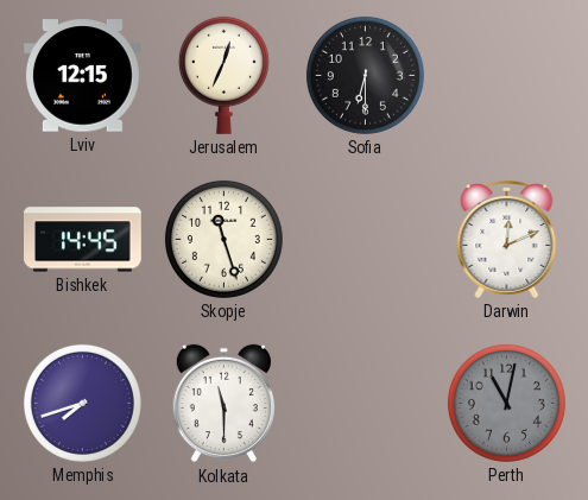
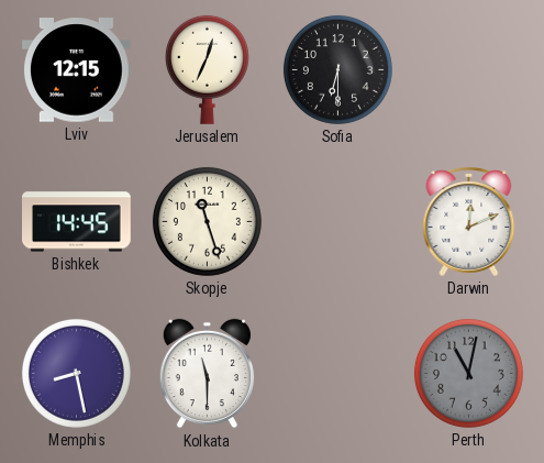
Memphis: 7:42 -> 8:28
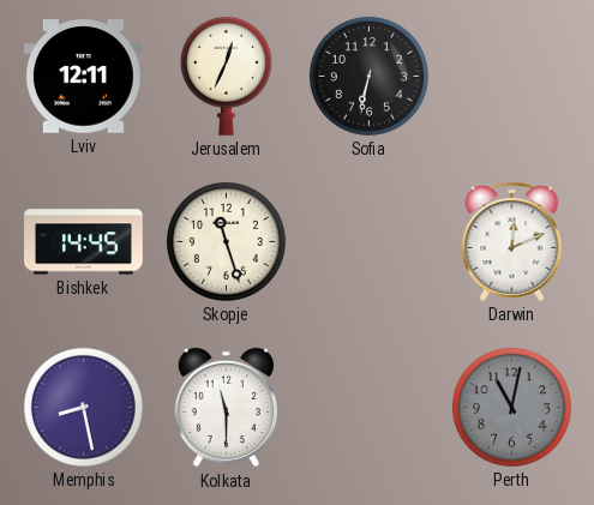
Lviv: 12:15 -> 12:11
Sofia: 6:30 -> 6:32
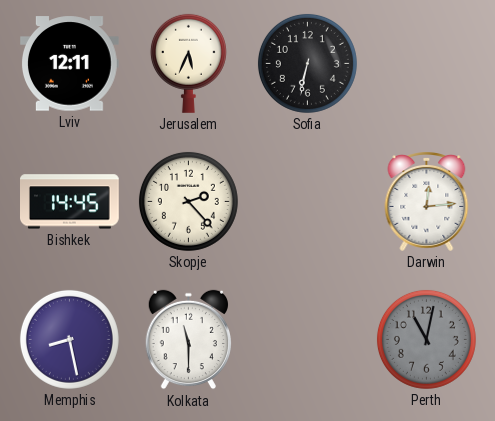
Jerusalem: 12:34 -> 5:34
Skopje: 11:27 -> 2:23
Darwin: 12:11 -> 12:14
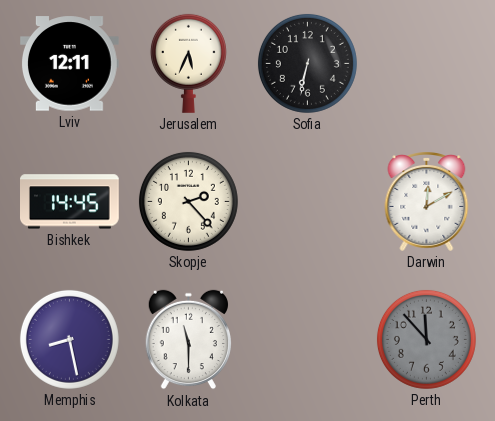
Darwin: 12:14 -> 12:10
Perth: 11:02 -> 11:53
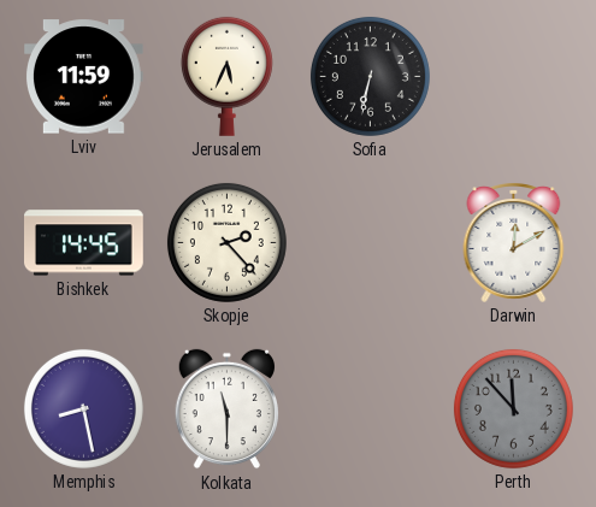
Lviv: 12:11 -> 11:59
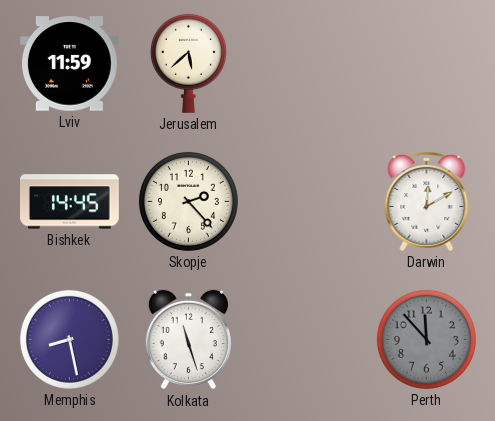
Jerusalem: 5:34 -> 5:38
Sofia: 6:32 -> none
Kolkata: 11:30 -> 11:27
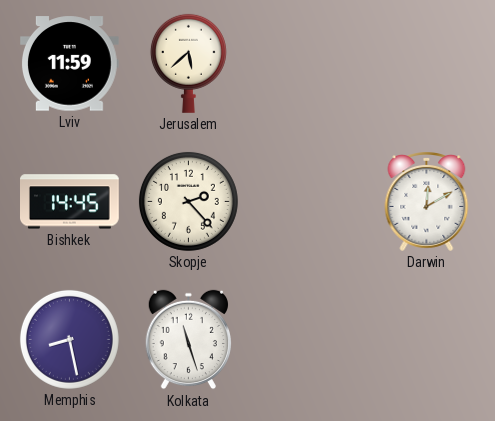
Perth: 11:53 -> none
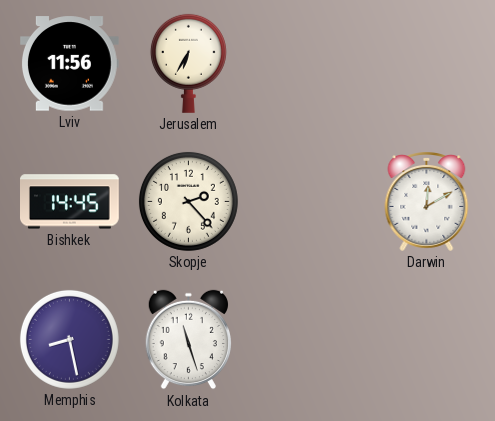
Lviv: 11:59 -> 11:56
Jerusalem: 5:38 -> 6:35
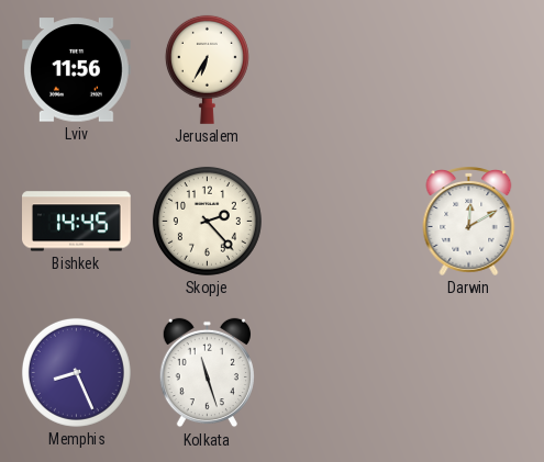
Memphis: 8:28 -> 8:26
